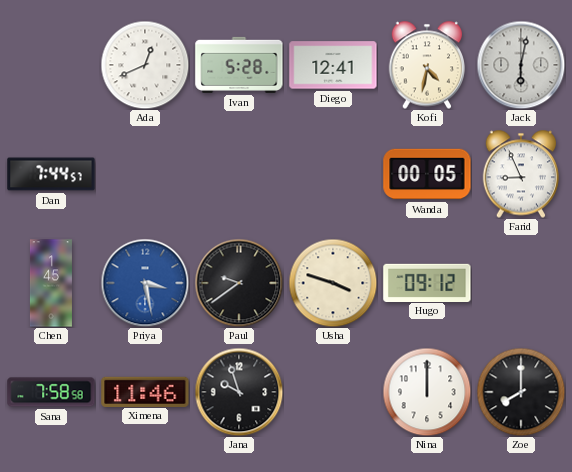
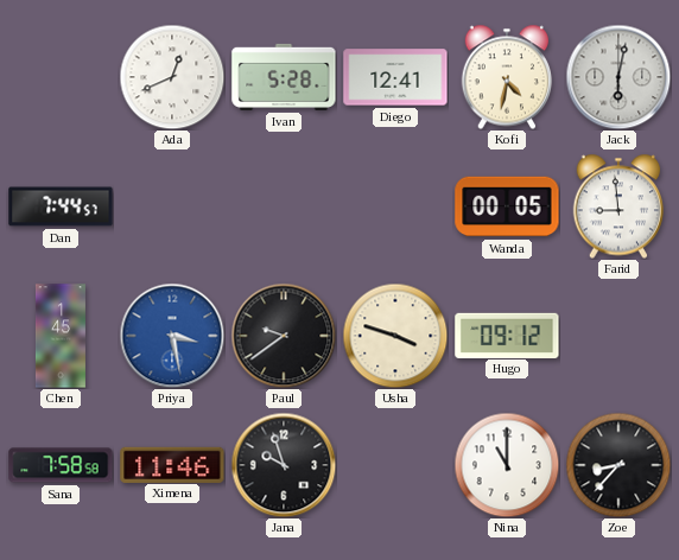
Farid: 8:56 -> 8:59
Nina: 12:00 -> 11:00
Zoe: 8:00 -> 8:37
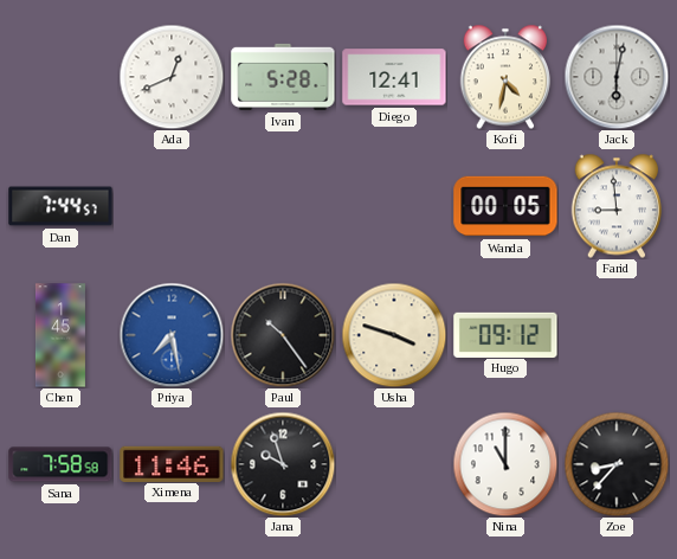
Priya: 3:28 -> 7:28
Paul: 9:39 -> 10:24
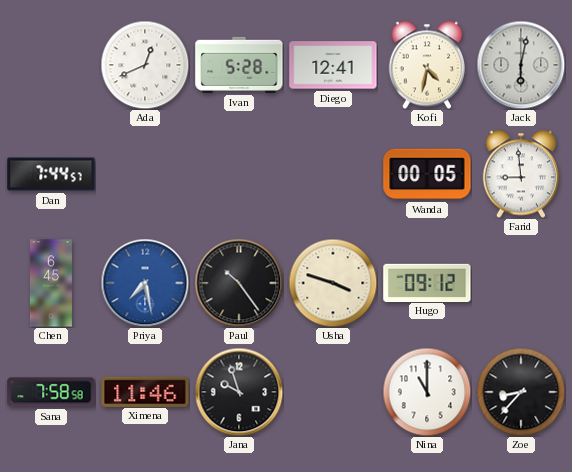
Chen: 1:45 -> 6:45
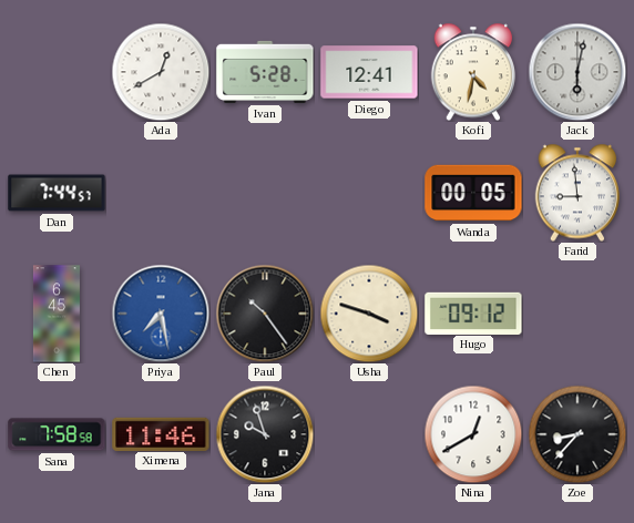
Ada: 12:41 -> 12:40
Nina: 11:00 -> 12:40
